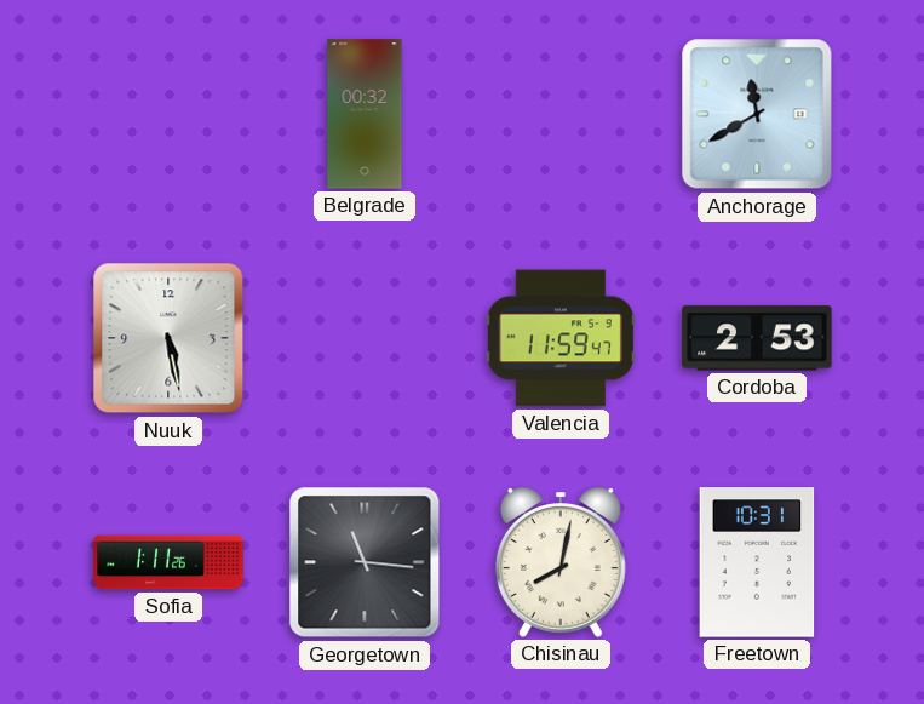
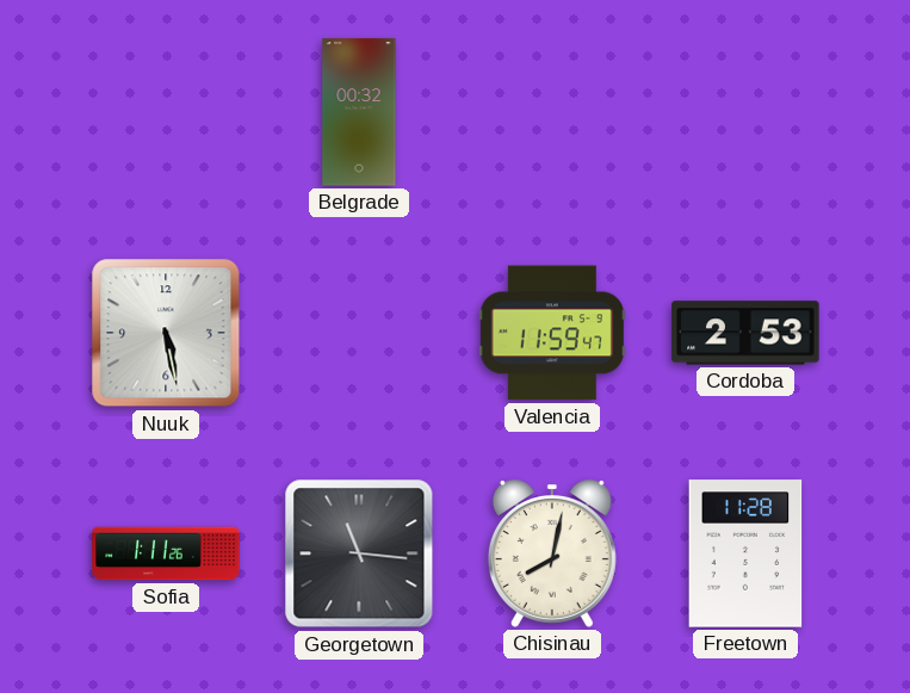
Anchorage: 11:40 -> none
Freetown: 10:31 -> 11:28
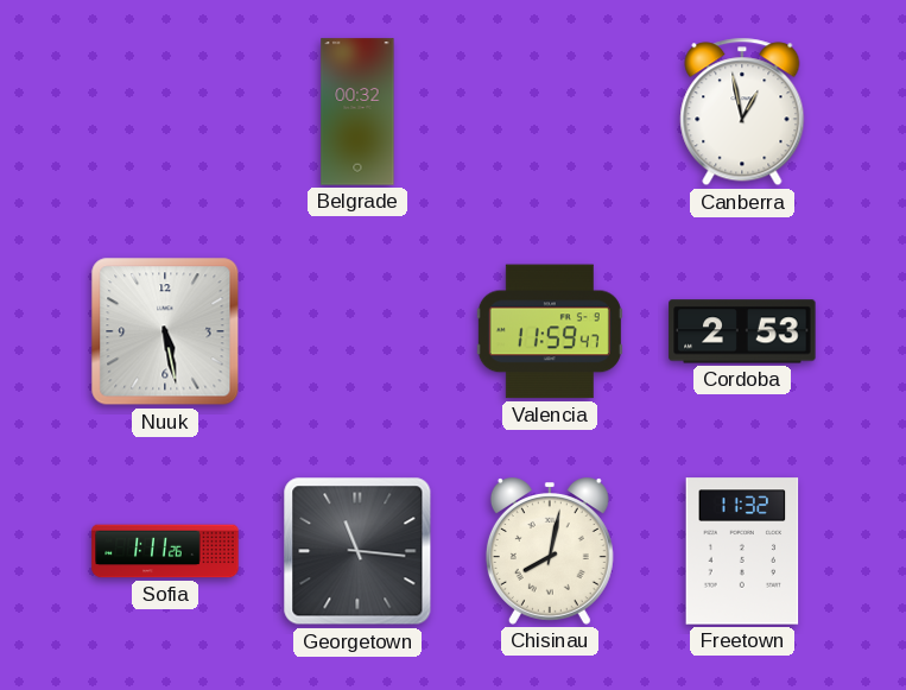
Canberra: none -> 12:58
Freetown: 11:28 -> 11:32
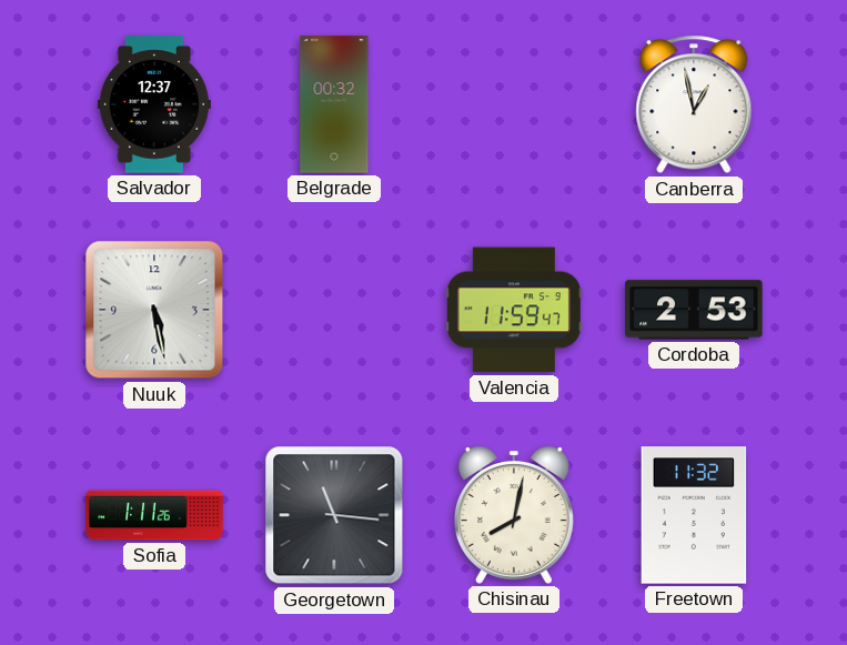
Salvador: none -> 12:37
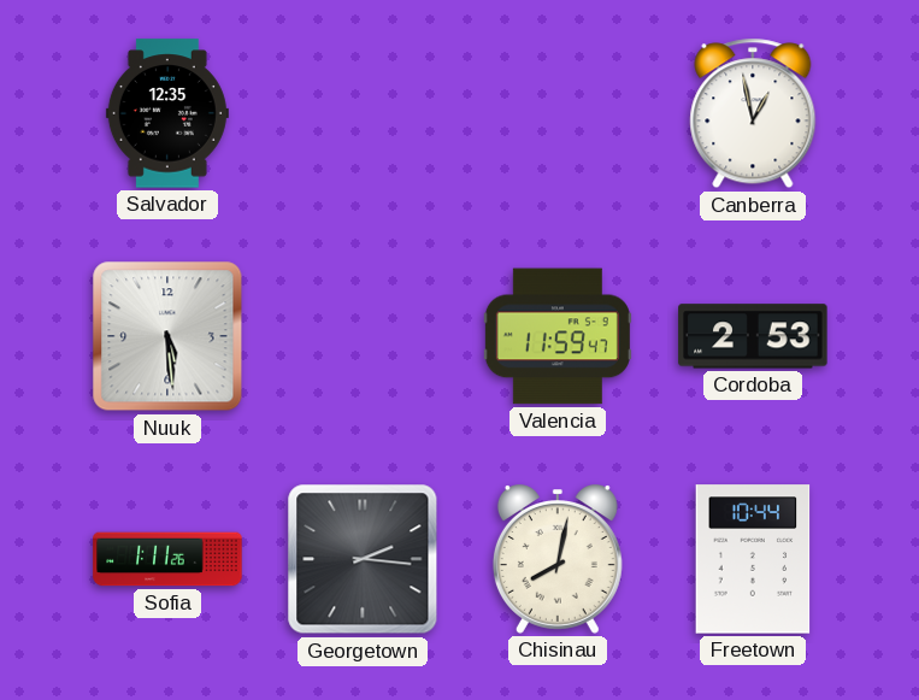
Salvador: 12:37 -> 12:35
Belgrade: 00:32 -> none
Nuuk: 5:28 -> 5:29
Georgetown: 11:16 -> 2:16
Freetown: 11:32 -> 10:44
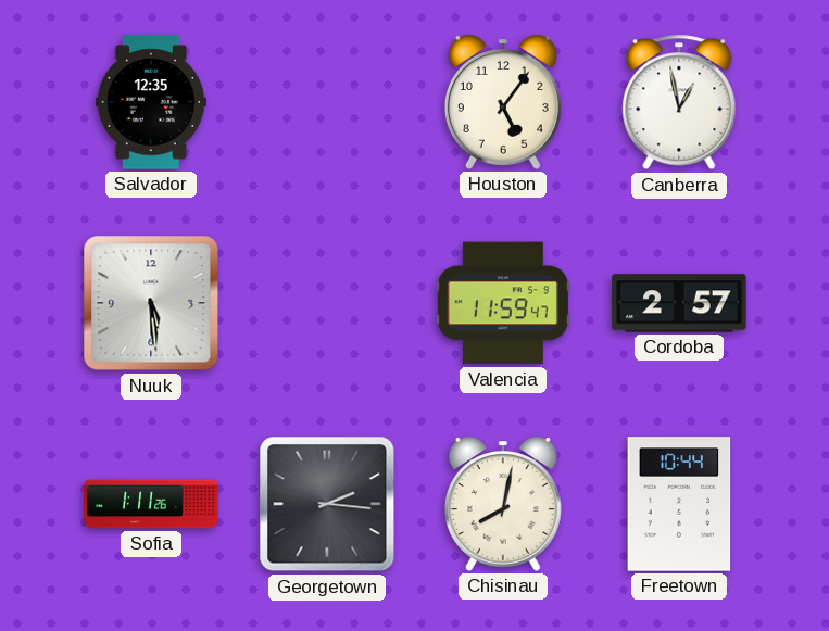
Houston: none -> 5:06
Cordoba: 2:53 -> 2:57
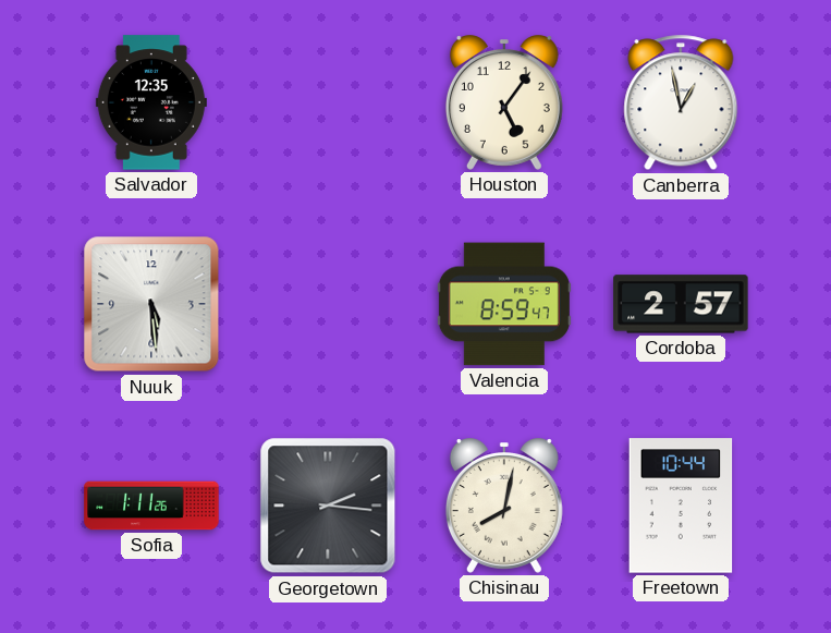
Valencia: 11:59 -> 8:59
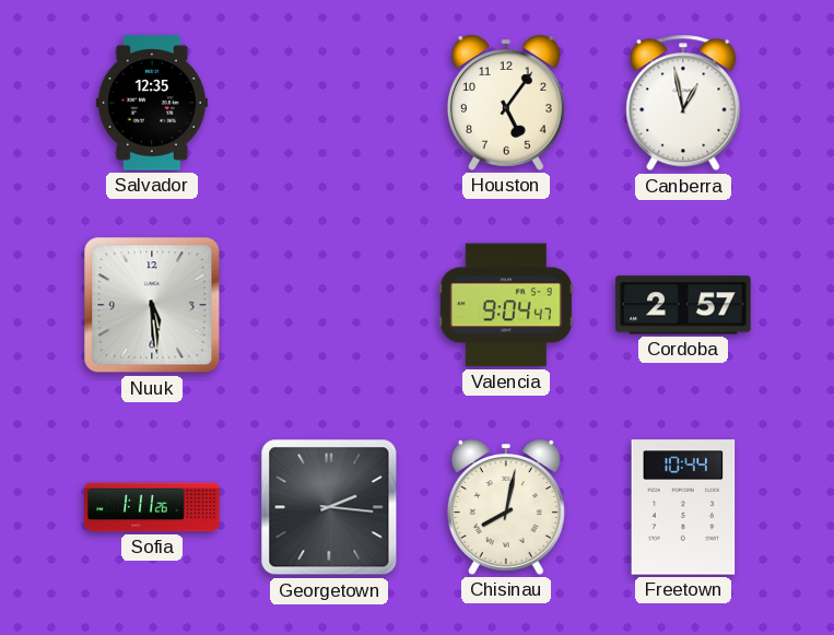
Valencia: 8:59 -> 9:04
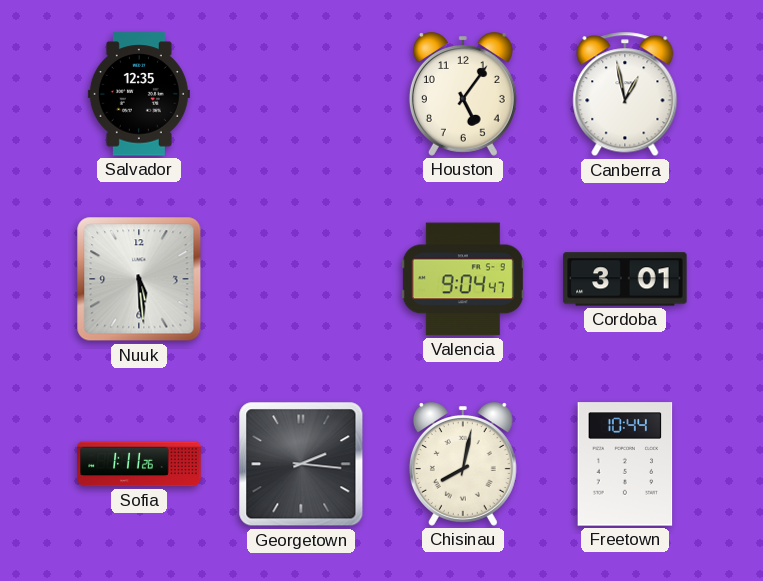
Cordoba: 2:57 -> 3:01
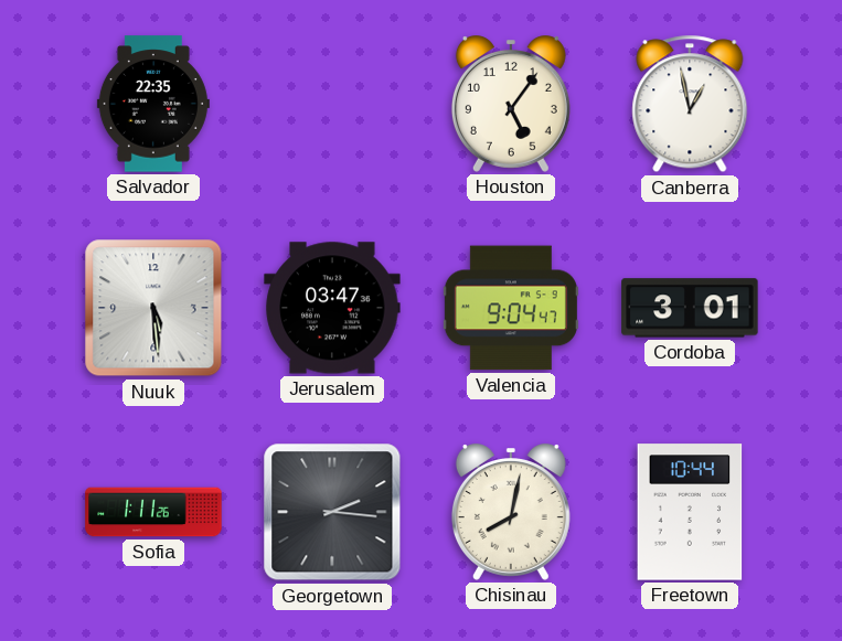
Salvador: 12:35 -> 22:35
Jerusalem: none -> 03:47
